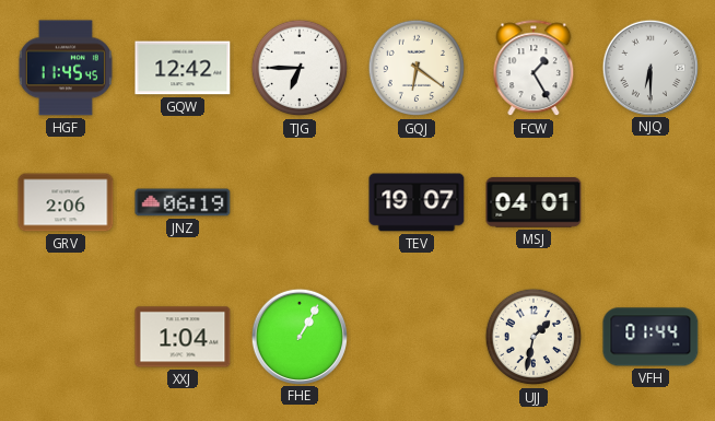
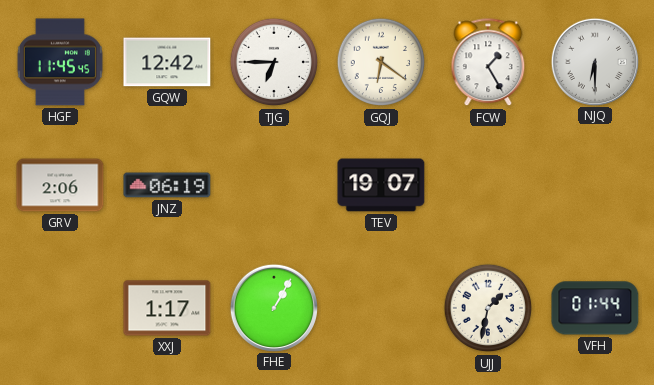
MSJ: 04:01 -> none
XXJ: 1:04 -> 1:17
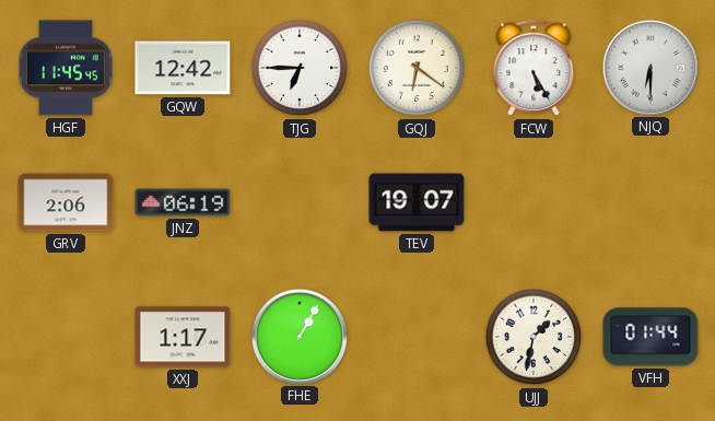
FCW: 1:25 -> 5:25
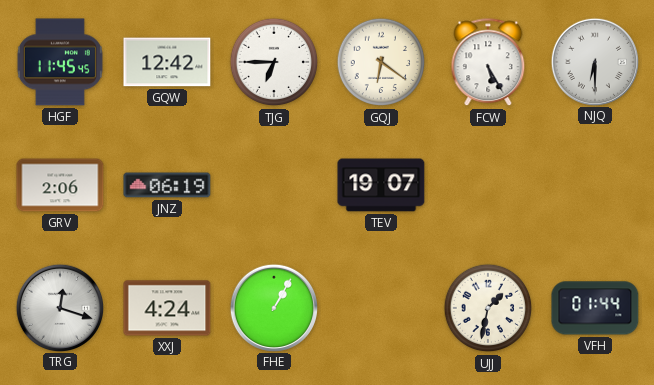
TRG: none -> 12:18
XXJ: 1:17 -> 4:24
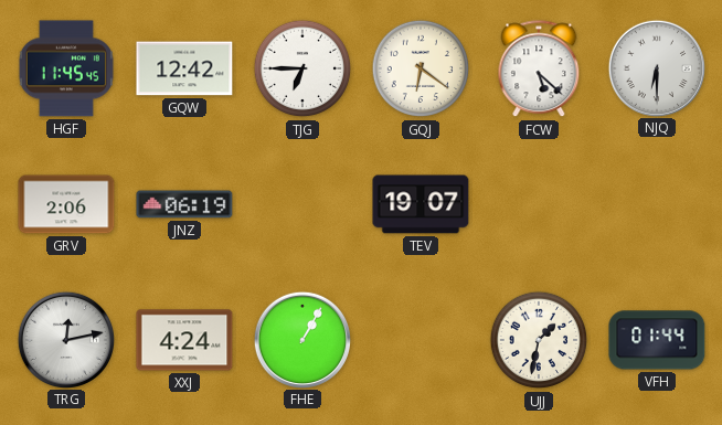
FCW: 5:25 -> 5:22
TRG: 12:18 -> 12:13
